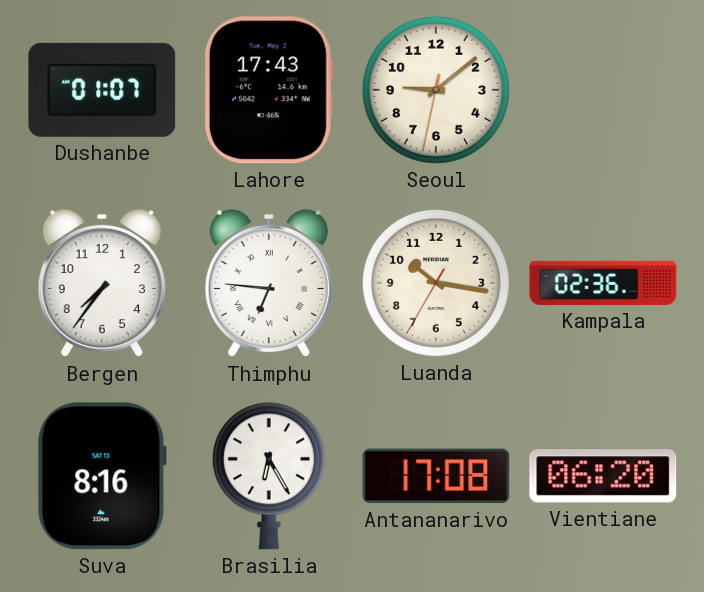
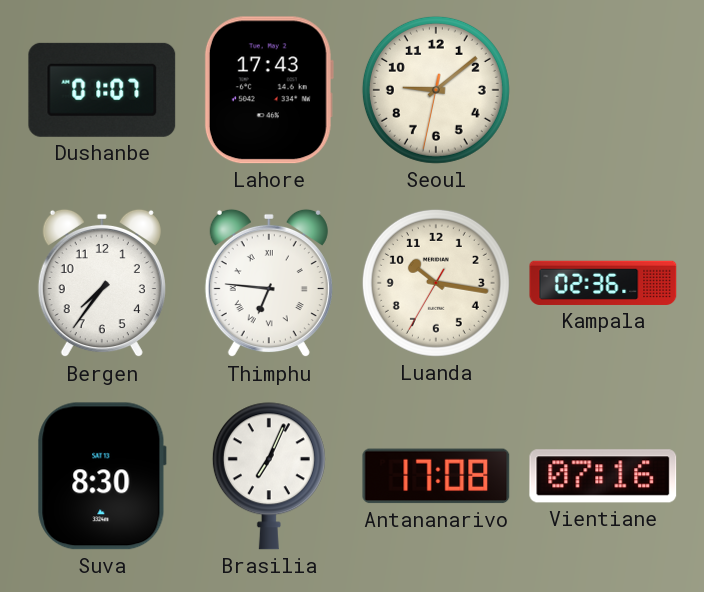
Suva: 8:16 -> 8:30
Brasilia: 6:25 -> 7:04
Vientiane: 06:20 -> 07:16
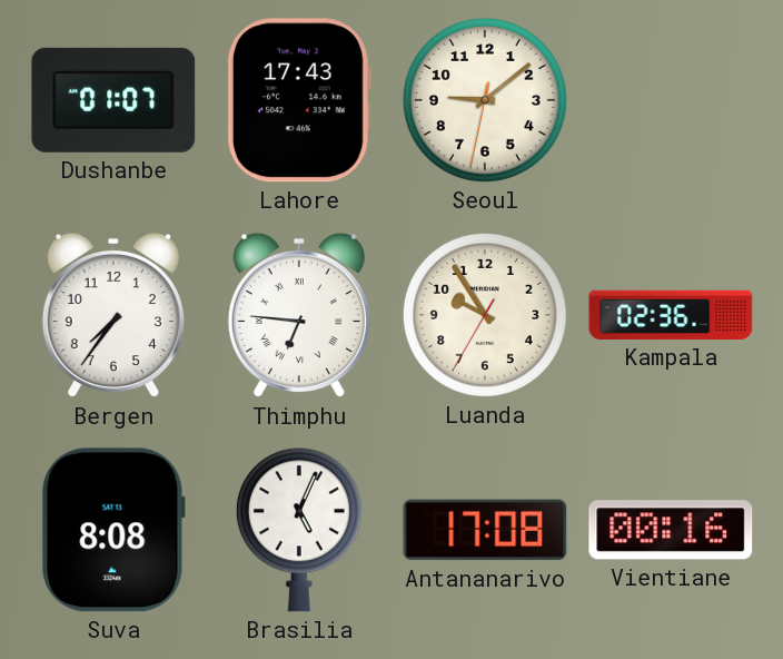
Luanda: 10:16 -> 9:54
Suva: 8:30 -> 8:08
Brasilia: 7:04 -> 5:04
Vientiane: 07:16 -> 00:16
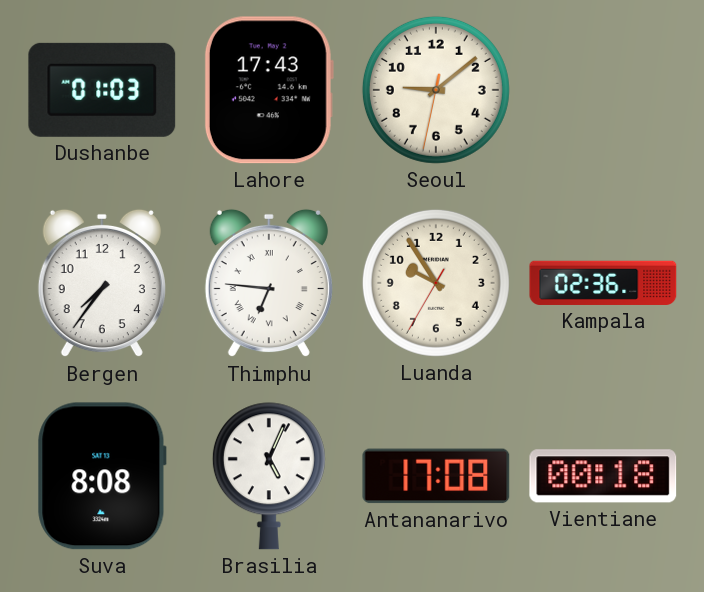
Dushanbe: 01:07 -> 01:03
Vientiane: 00:16 -> 00:18
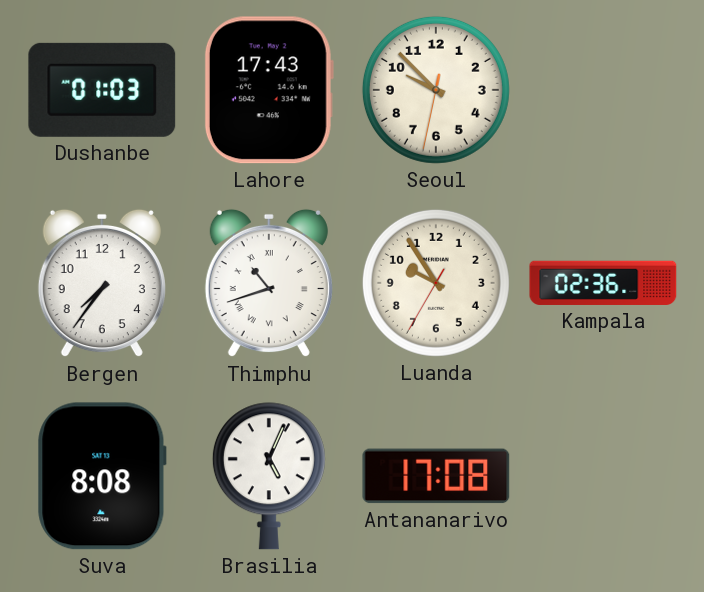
Seoul: 9:08 -> 9:52
Thimphu: 6:46 -> 10:42
Vientiane: 00:18 -> none
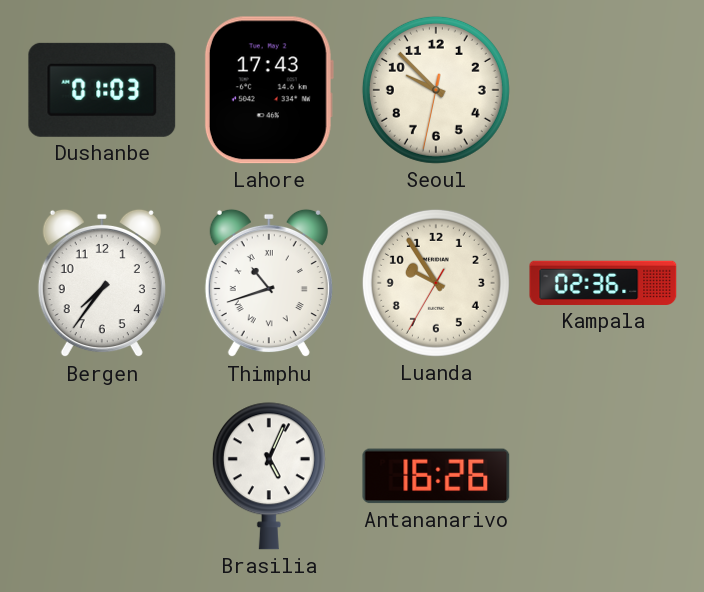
Suva: 8:08 -> none
Antananarivo: 17:08 -> 16:26
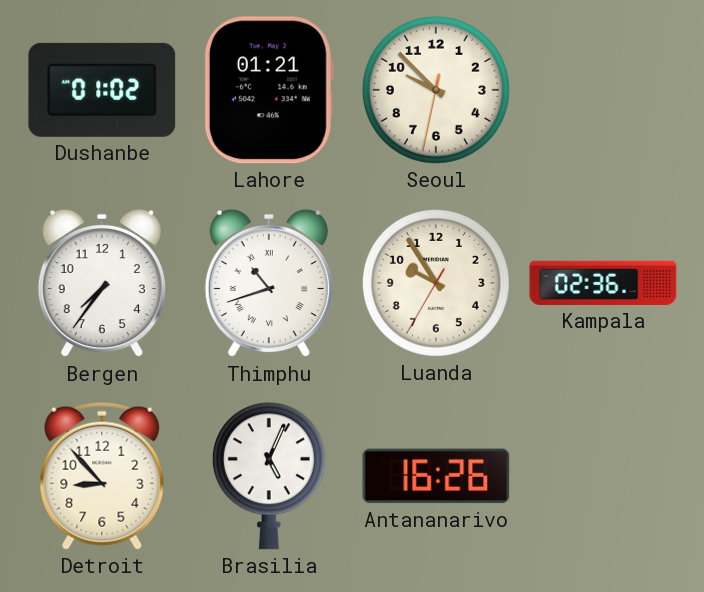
Dushanbe: 01:03 -> 01:02
Lahore: 17:43 -> 01:21
Detroit: none -> 8:53
